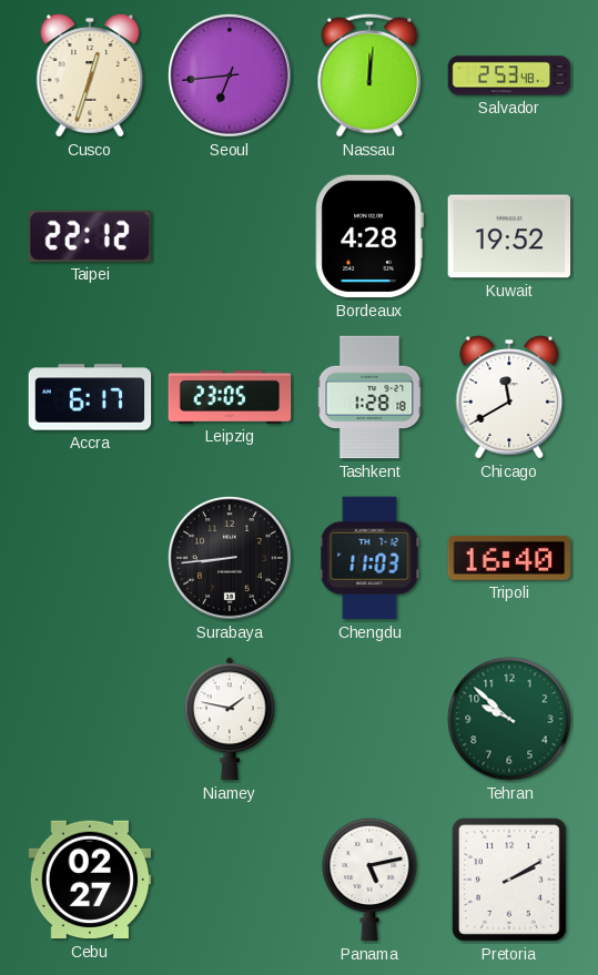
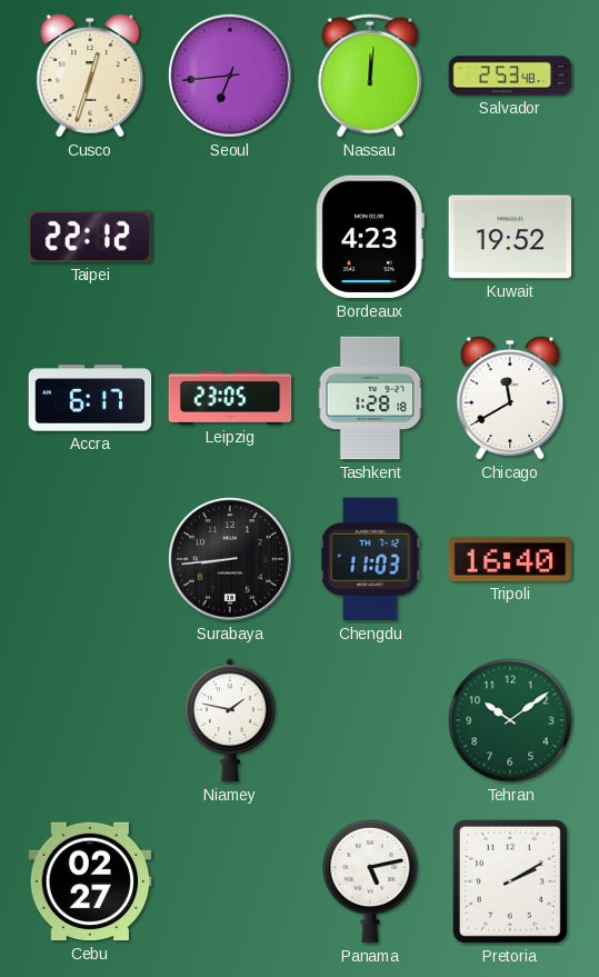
Bordeaux: 4:28 -> 4:23
Tehran: 9:52 -> 10:09
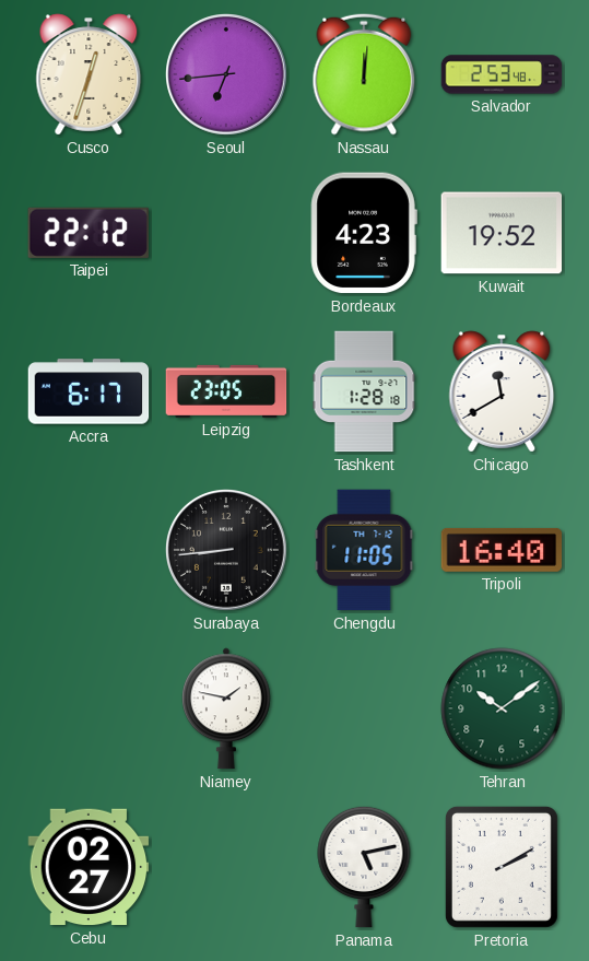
Chengdu: 11:03 -> 11:05
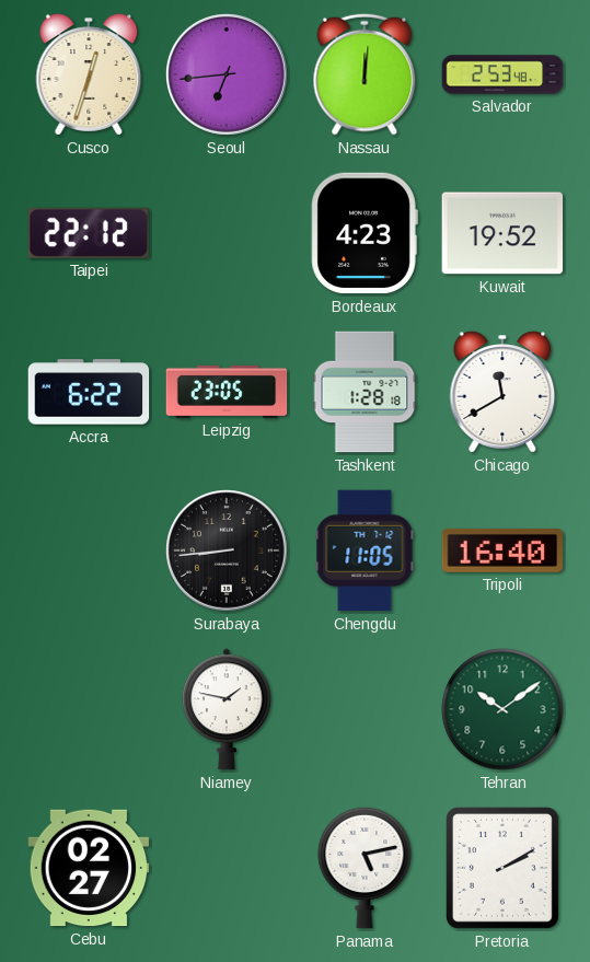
Accra: 6:17 -> 6:22
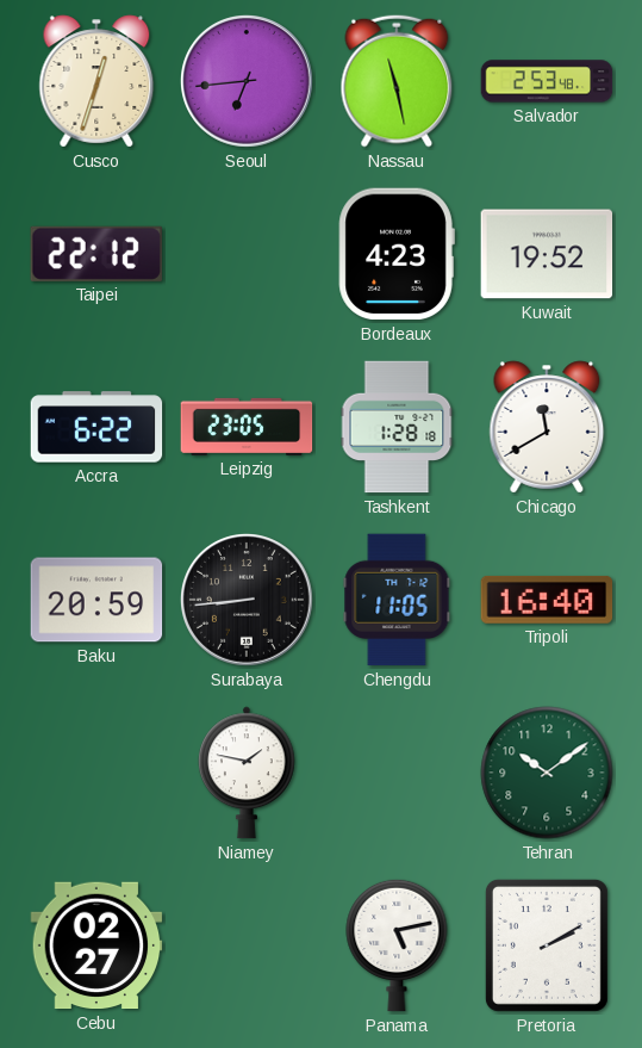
Nassau: 12:01 -> 11:28
Baku: none -> 20:59
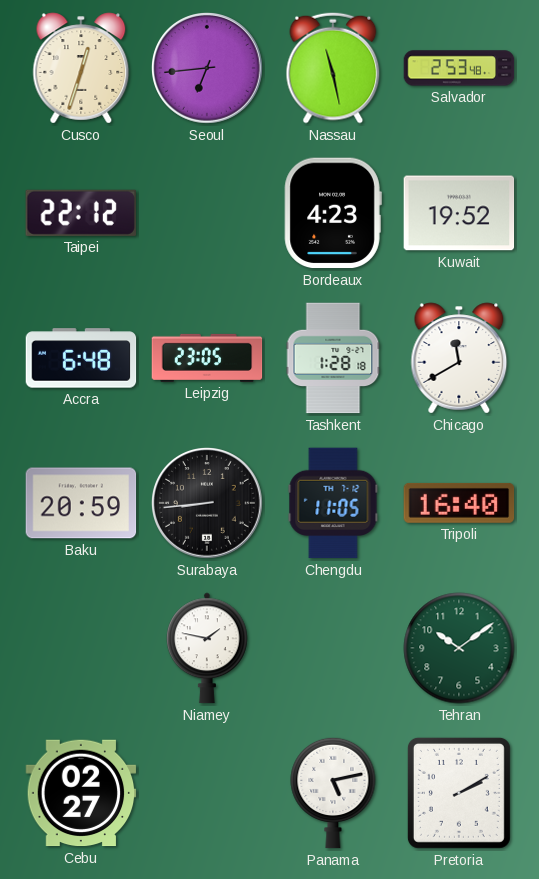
Accra: 6:22 -> 6:48
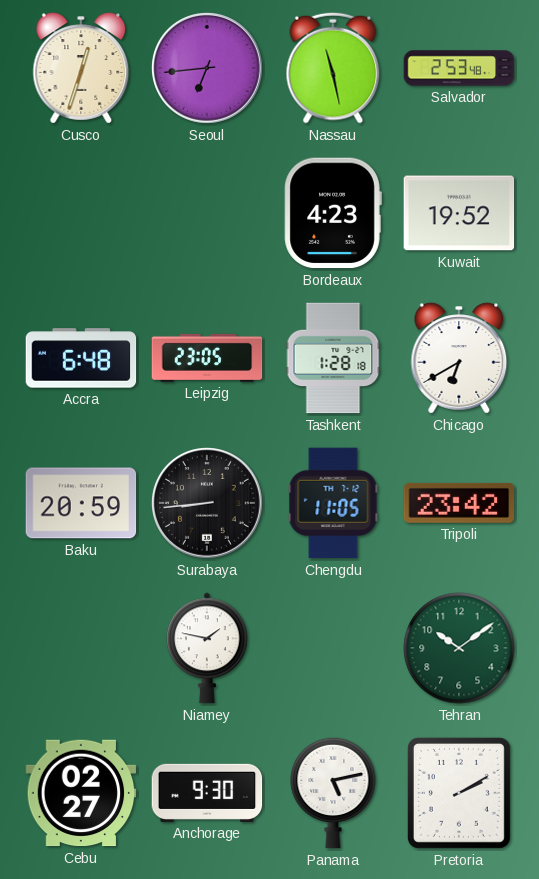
Taipei: 22:12 -> none
Chicago: 11:40 -> 6:40
Tripoli: 16:40 -> 23:42
Anchorage: none -> 9:30
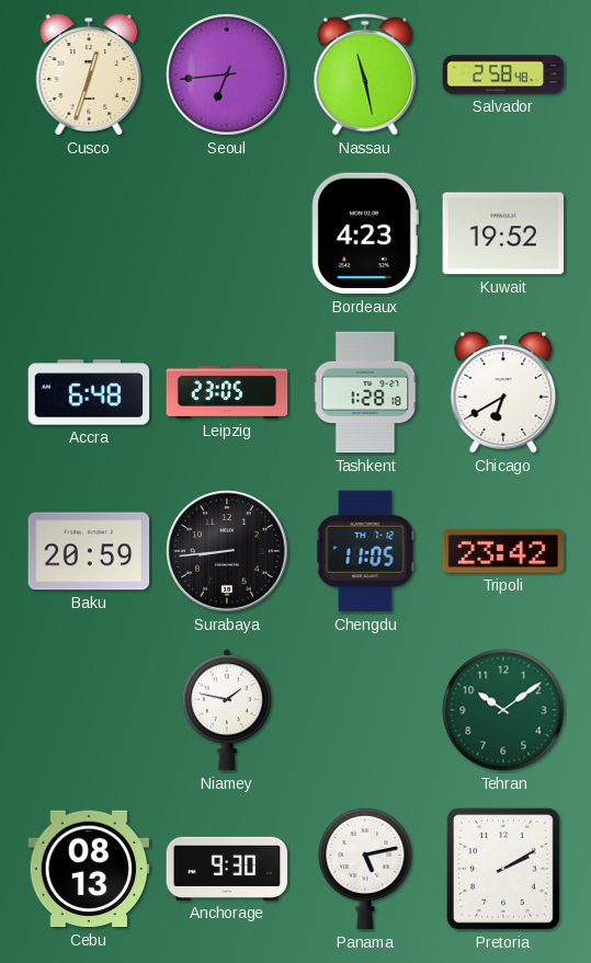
Salvador: 2:53 -> 2:58
Cebu: 02:27 -> 08:13
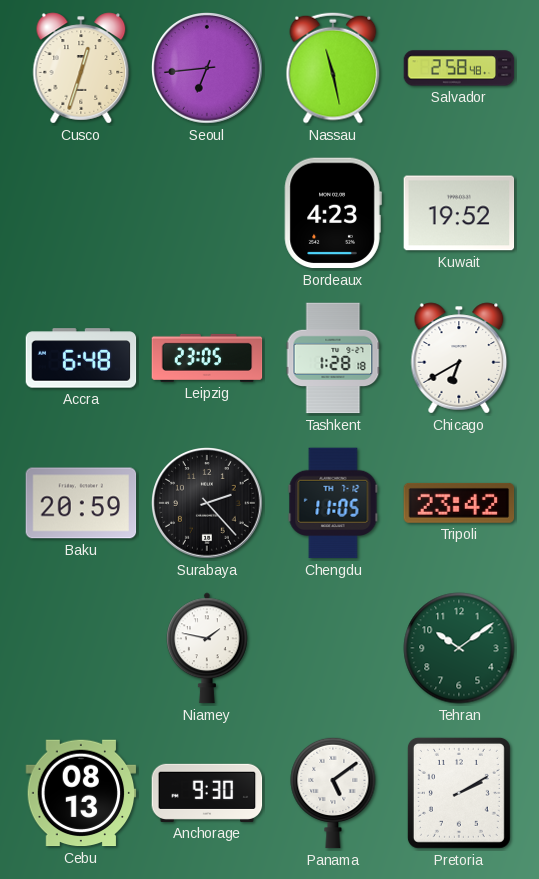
Surabaya: 8:44 -> 2:23
Panama: 5:13 -> 5:09
